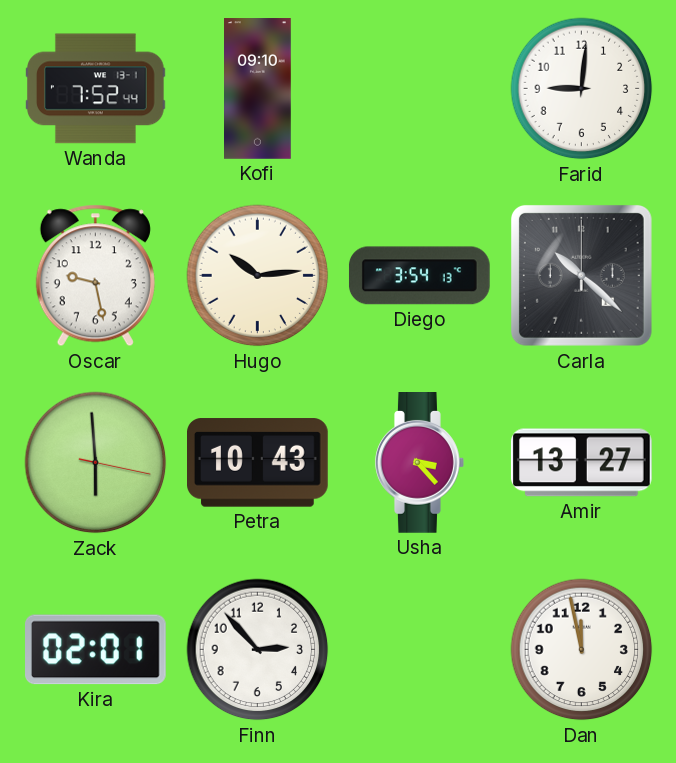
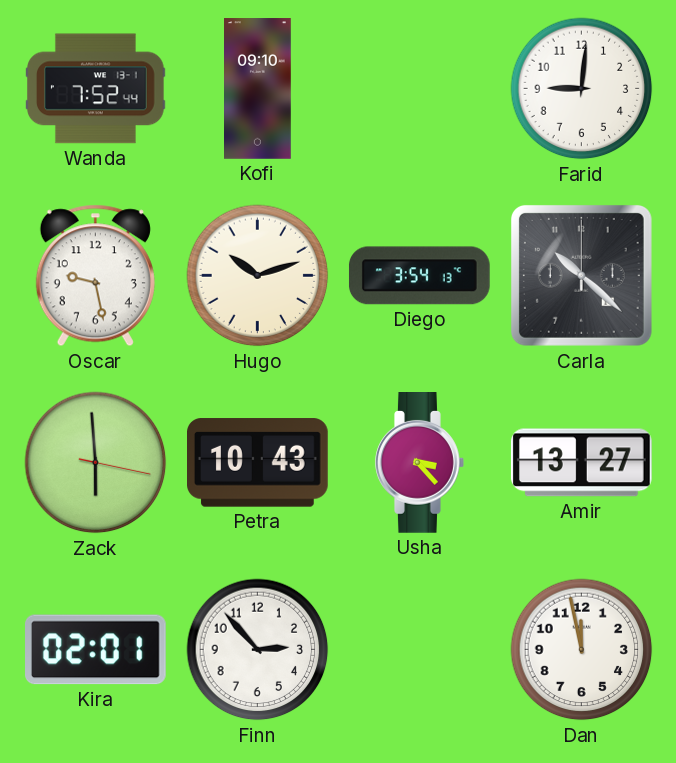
Hugo: 10:14 -> 10:12
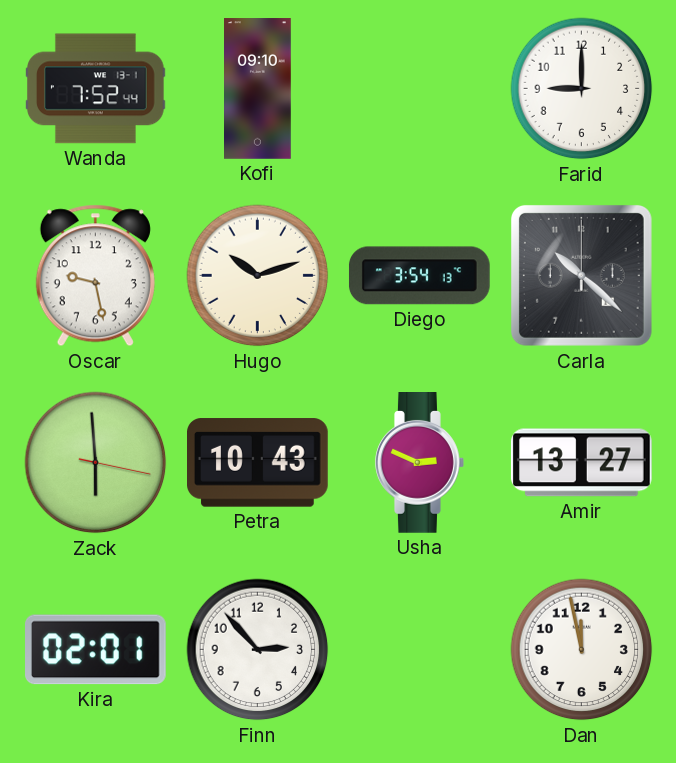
Farid: 9:01 -> 9:00
Usha: 3:23 -> 2:49
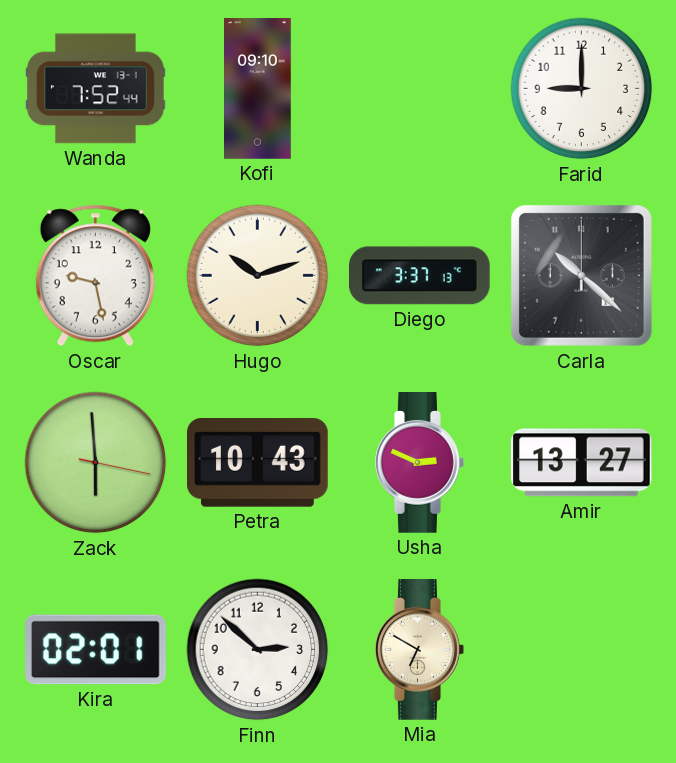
Diego: 3:54 -> 3:37
Finn: 2:53 -> 2:52
Mia: none -> 6:50
Dan: 11:58 -> none
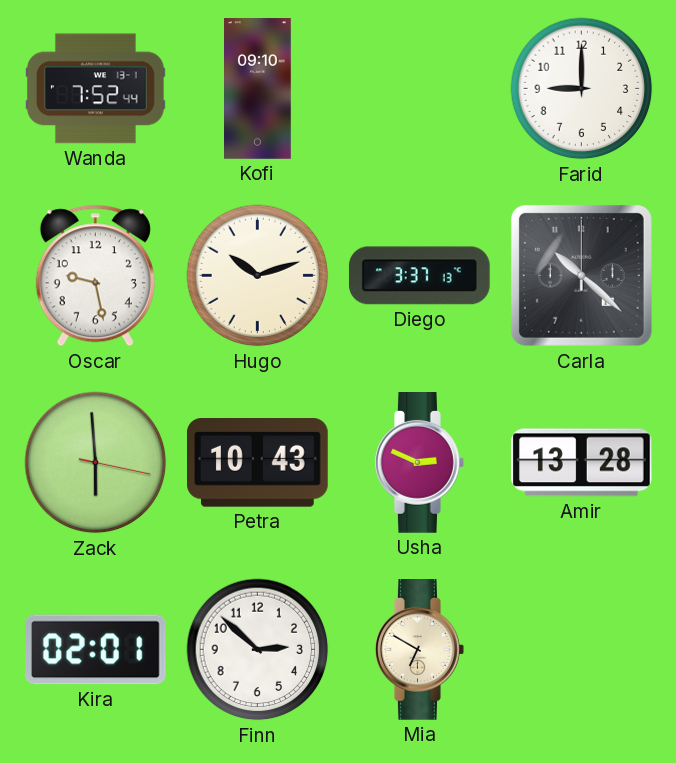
Amir: 13:27 -> 13:28
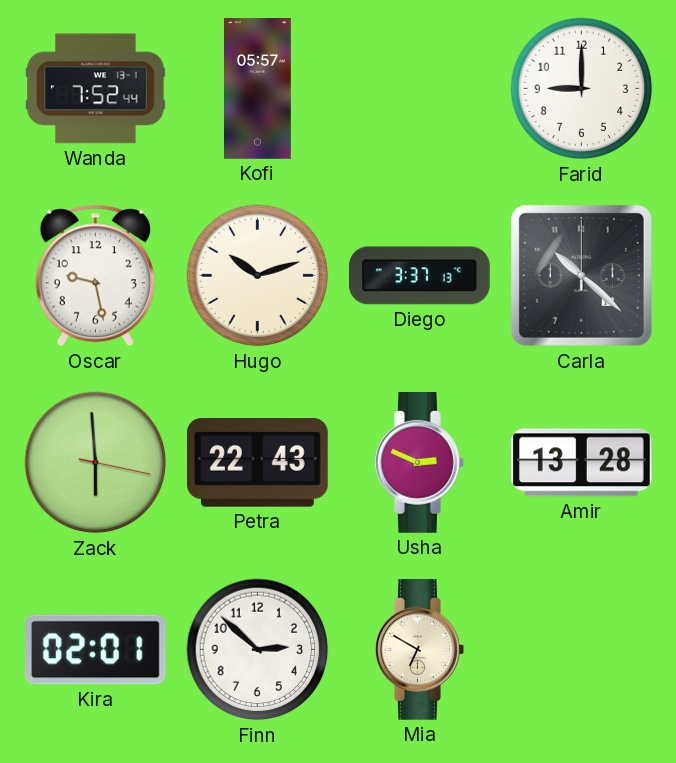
Kofi: 09:10 -> 05:57
Petra: 10:43 -> 22:43
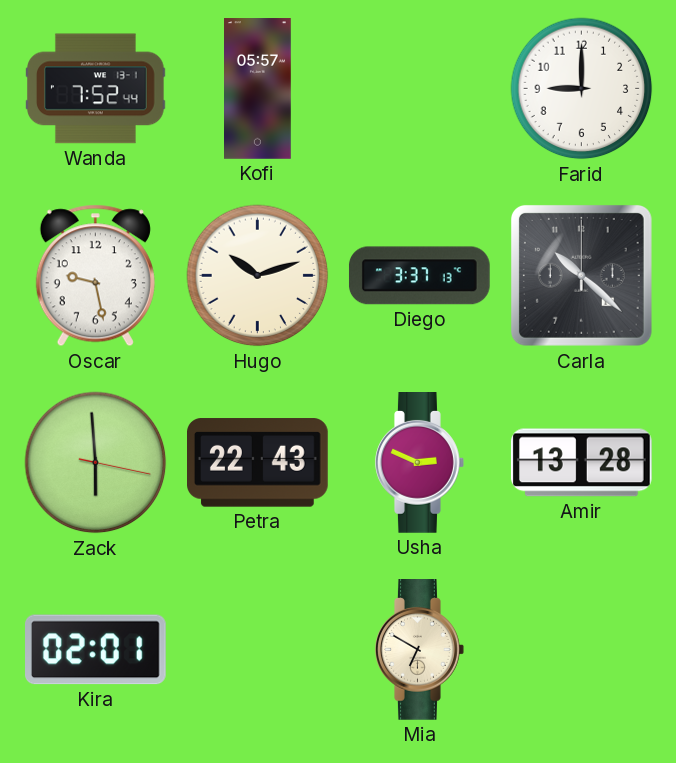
Finn: 2:52 -> none
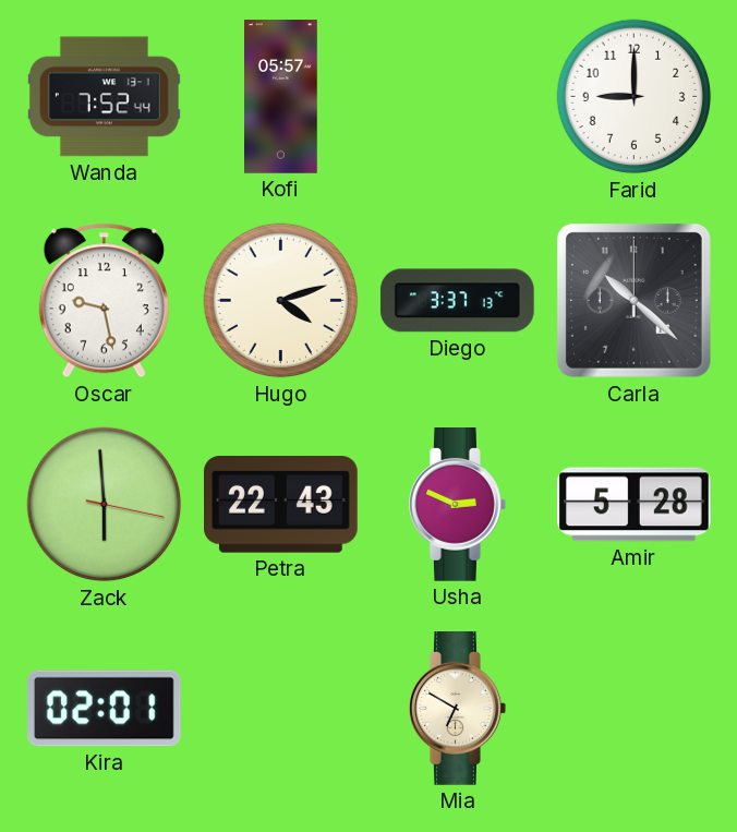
Hugo: 10:12 -> 4:12
Amir: 13:28 -> 5:28
